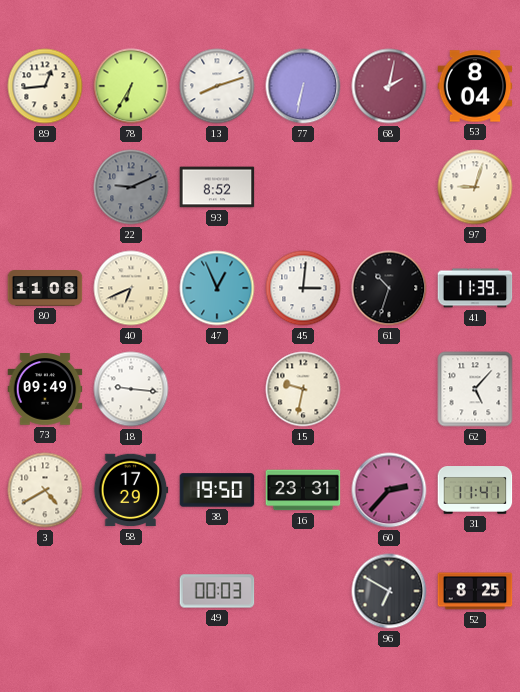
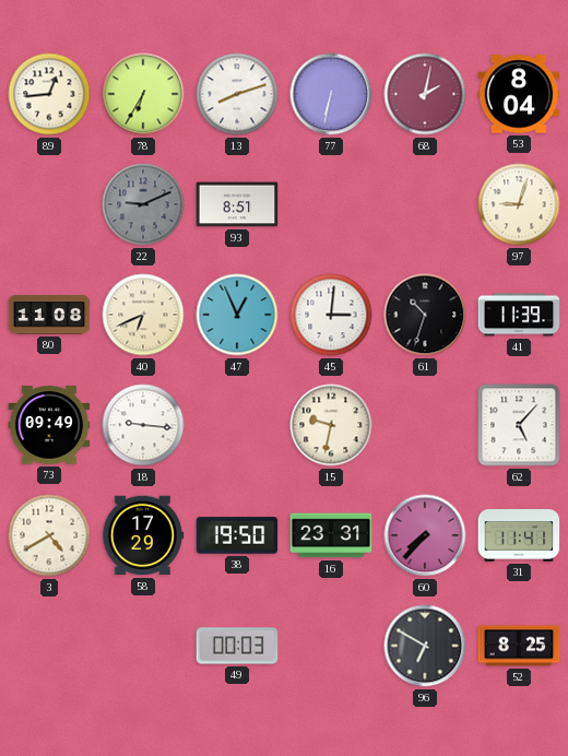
93: 8:52 -> 8:51
60: 2:37 -> 7:37
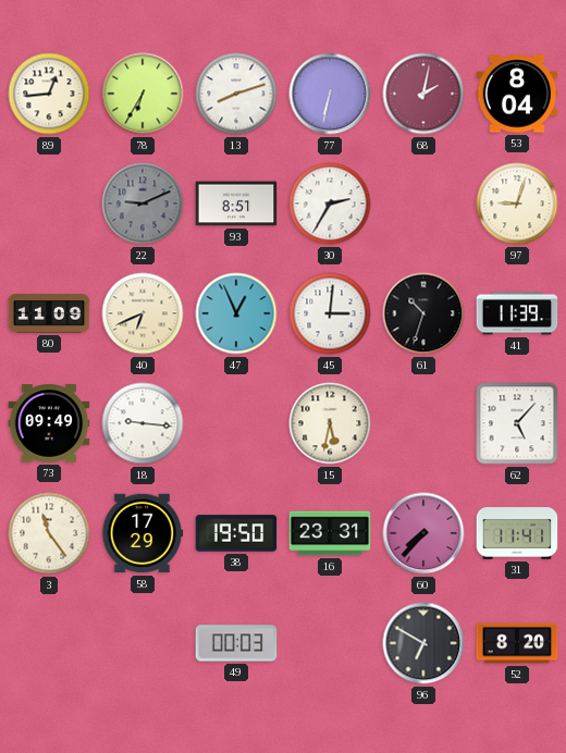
30: none -> 2:35
80: 11:08 -> 11:09
15: 9:32 -> 5:32
3: 4:40 -> 11:24
52: 8:25 -> 8:20
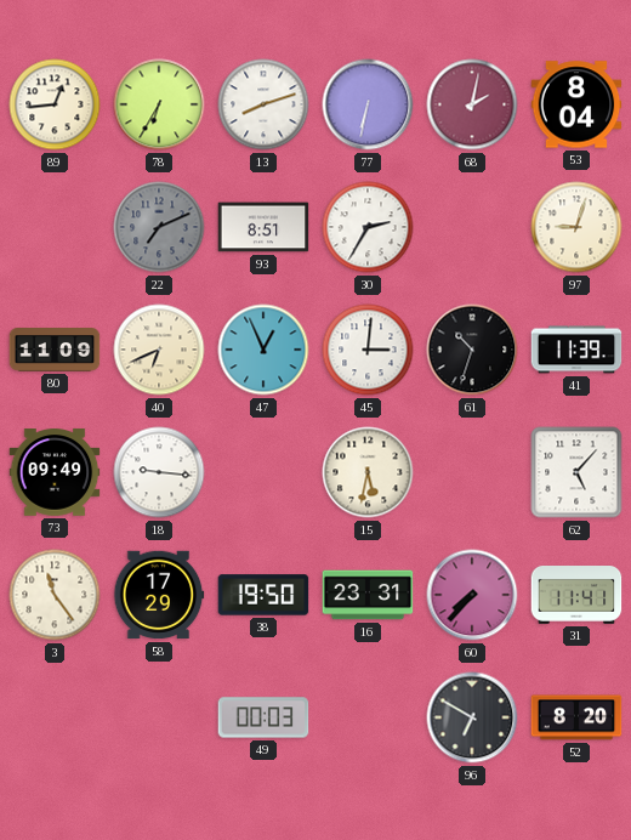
22: 9:11 -> 7:11
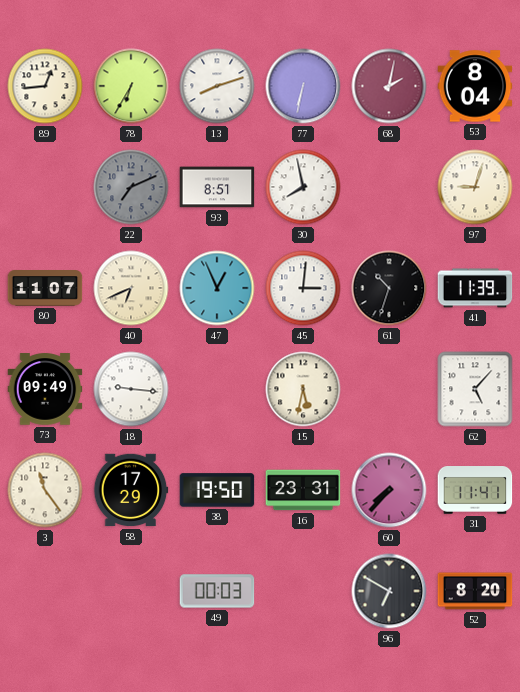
30: 2:35 -> 7:58
80: 11:09 -> 11:07
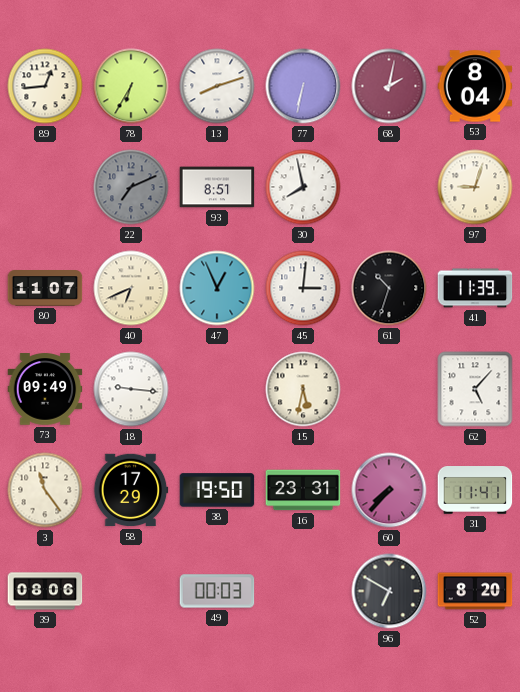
39: none -> 08:06
